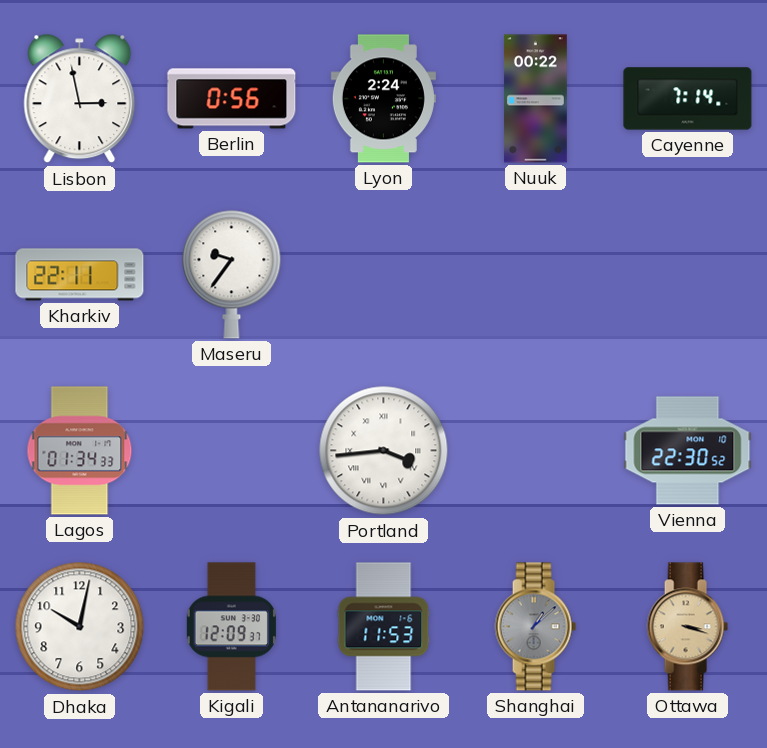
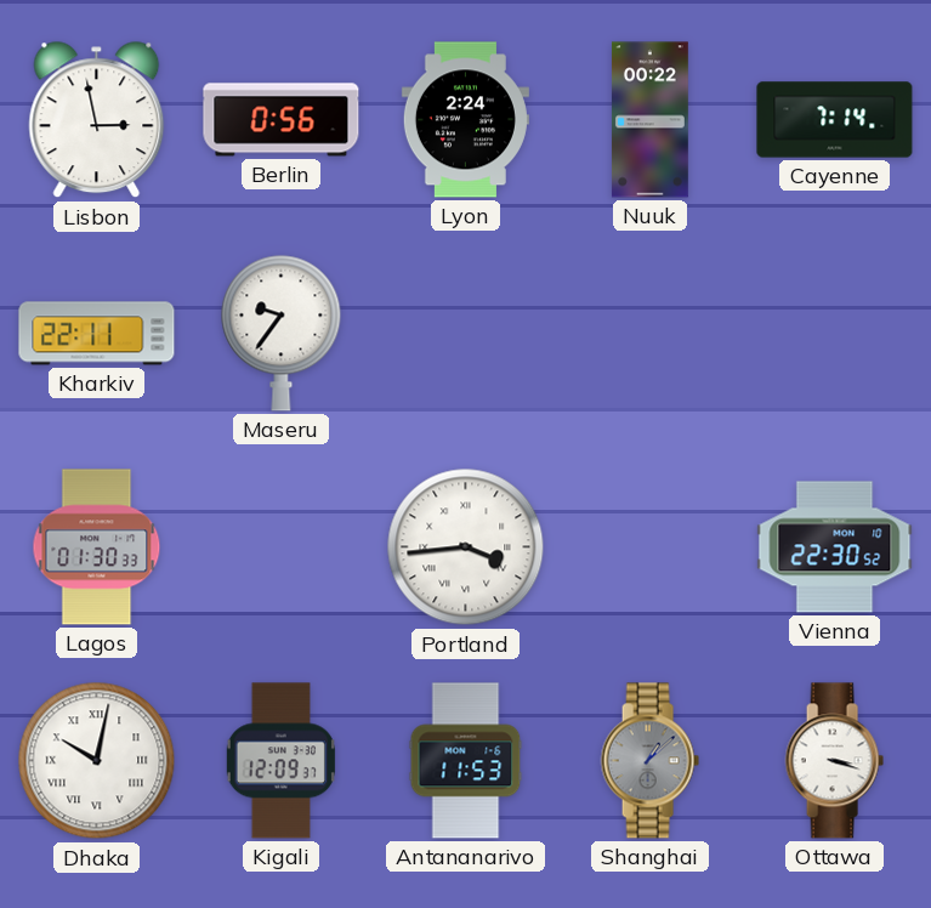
Lagos: 01:34 -> 01:30
Dhaka numerals: Arabic -> Roman
Ottawa dial: champagne -> white
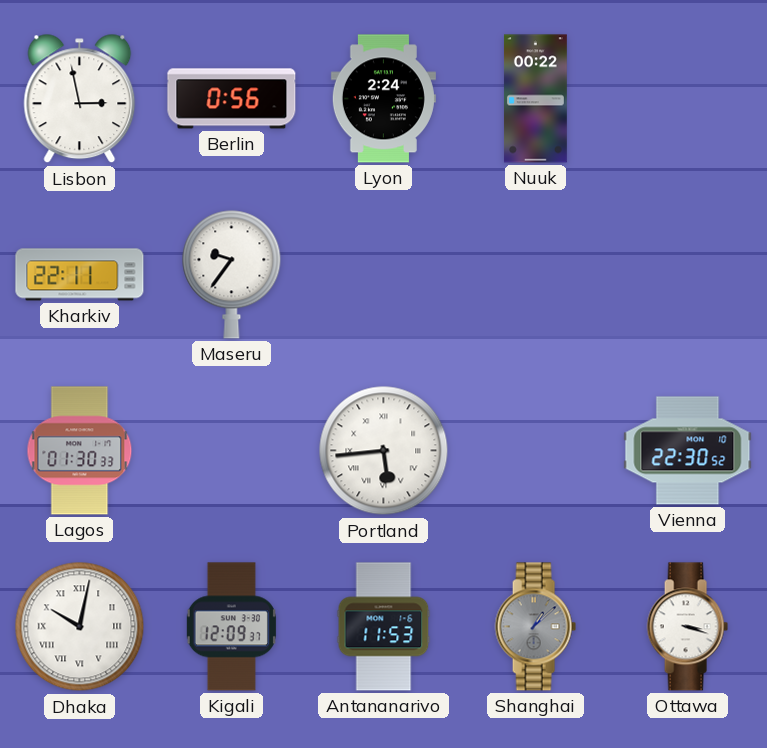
Cayenne: 7:14 -> none
Portland: 3:44 -> 5:44
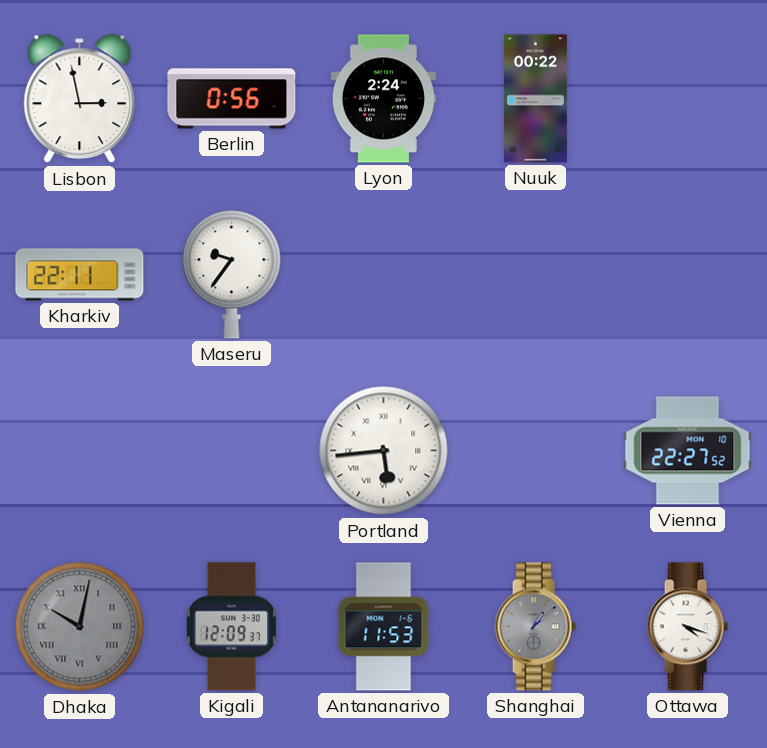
Lagos: 01:30 -> none
Vienna: 22:30 -> 22:27
Dhaka dial: white -> grey
Ottawa: 3:18 -> 4:18
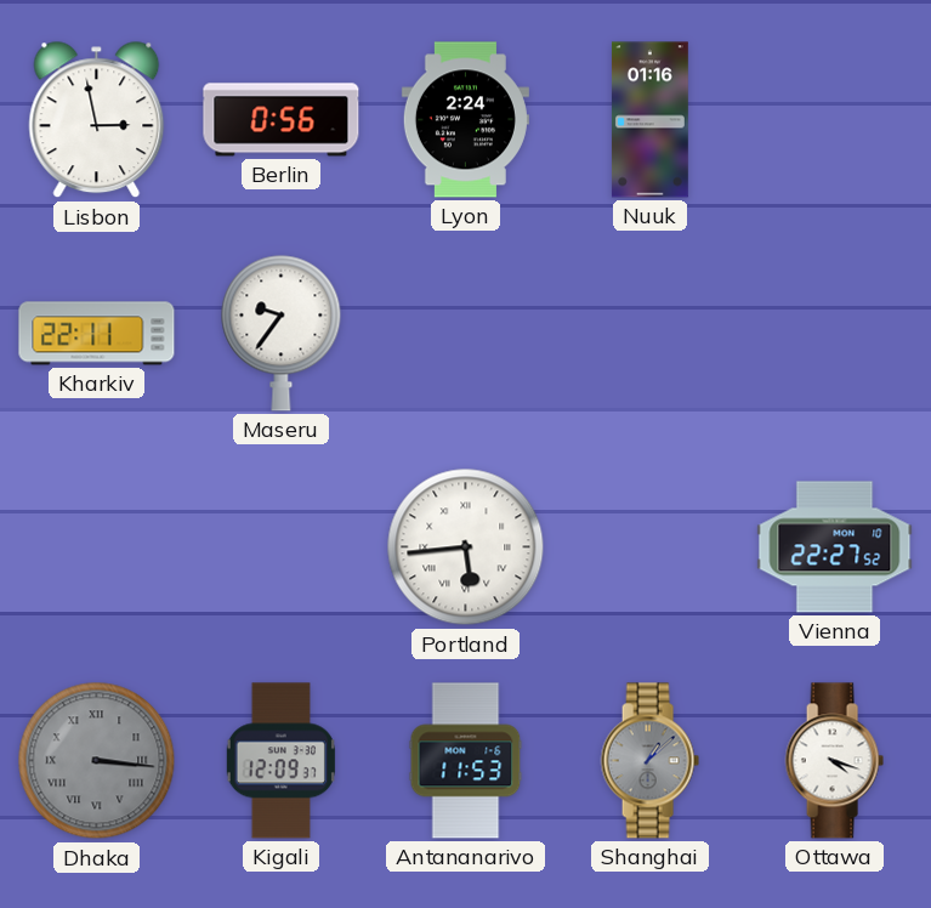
Nuuk: 00:22 -> 01:16
Dhaka: 10:02 -> 3:16
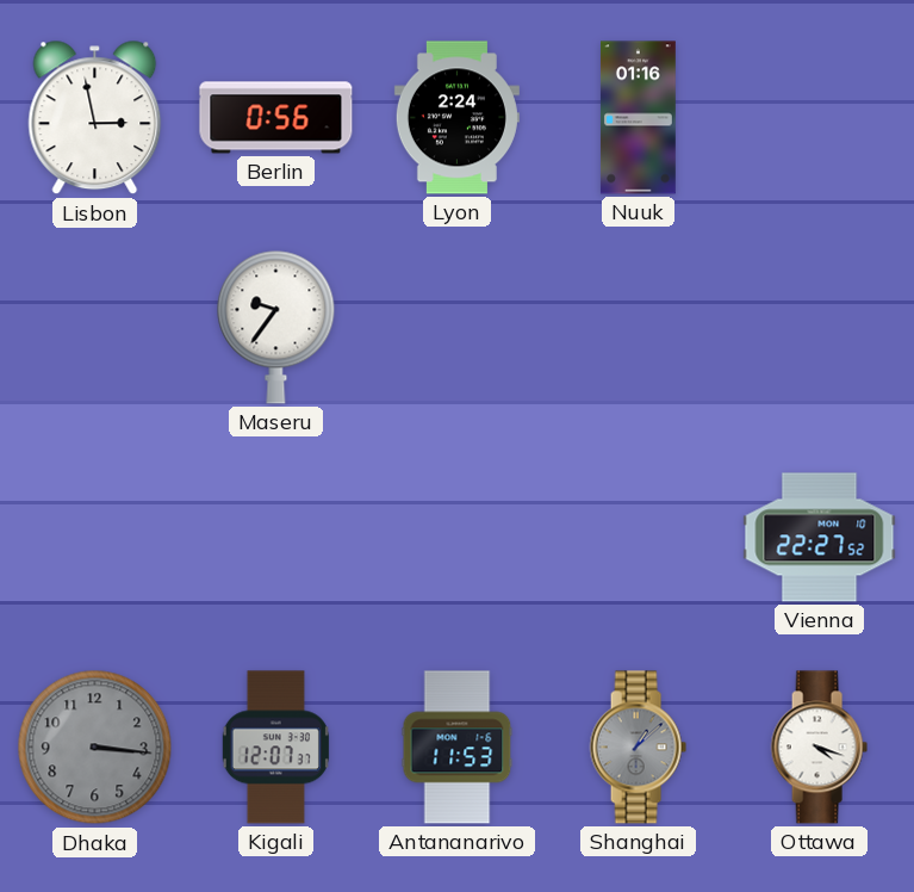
Kharkiv: 22:11 -> none
Portland: 5:44 -> none
Dhaka numerals: Roman -> Arabic
Kigali: 12:09 -> 12:07
